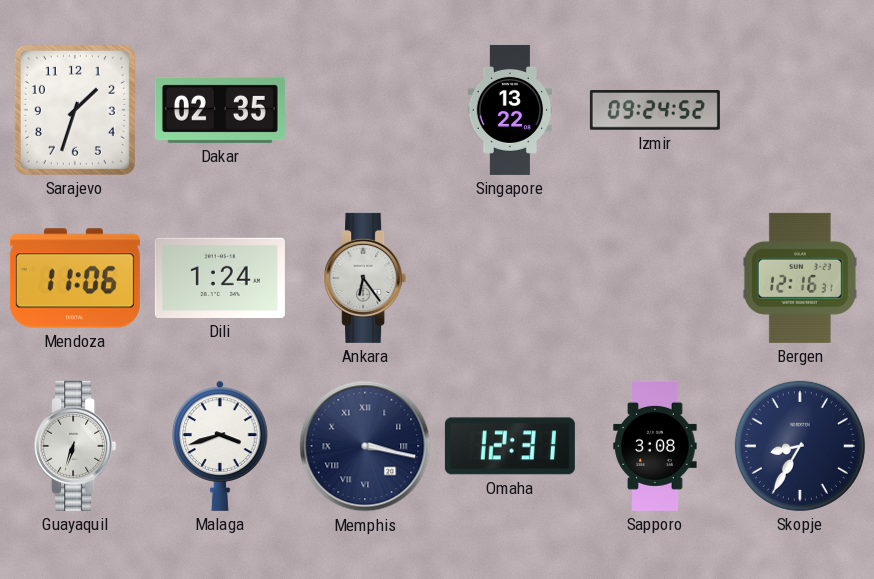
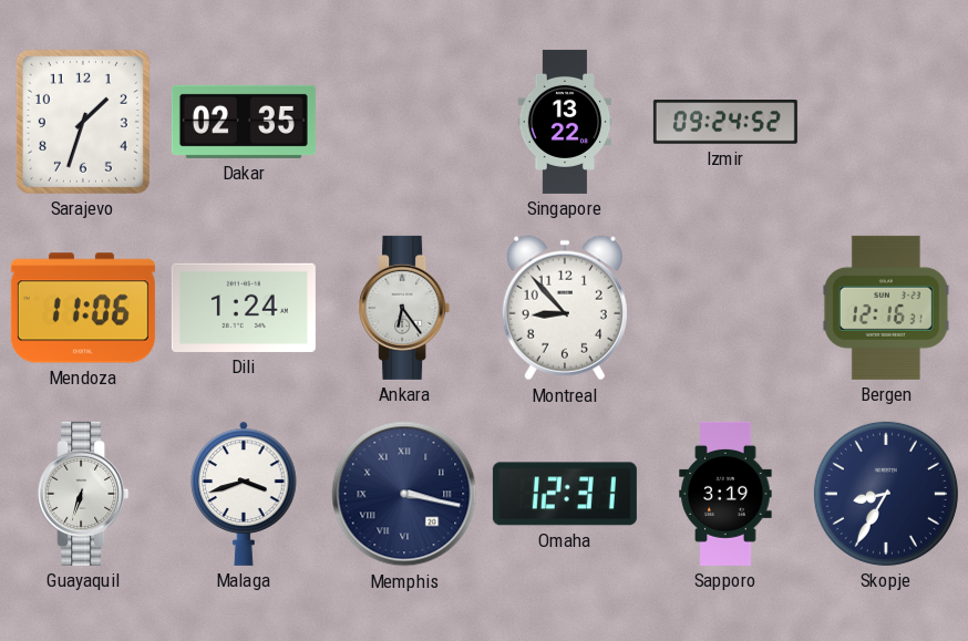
Montreal: none -> 8:53
Sapporo: 3:08 -> 3:19
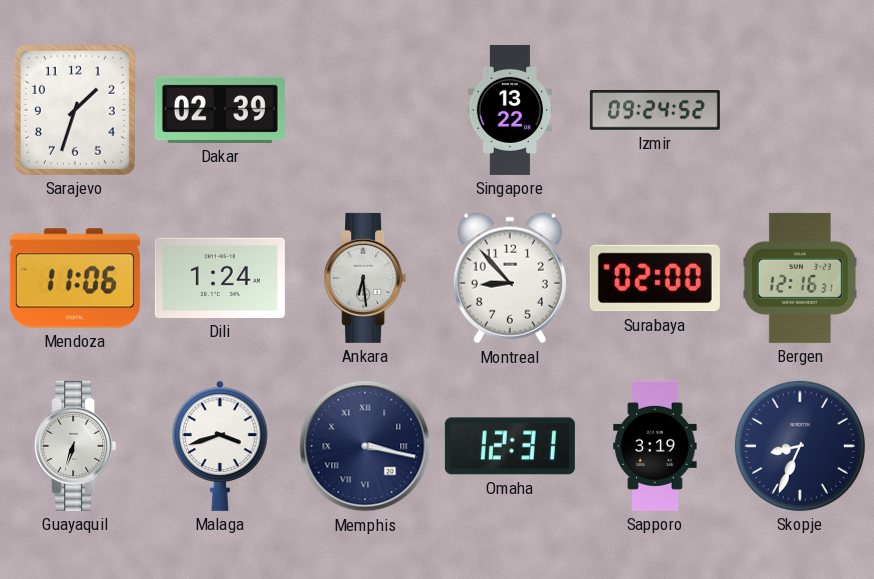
Dakar: 02:35 -> 02:39
Ankara: 6:24 -> 6:29
Surabaya: none -> 02:00
Skopje: 8:35 -> 8:34
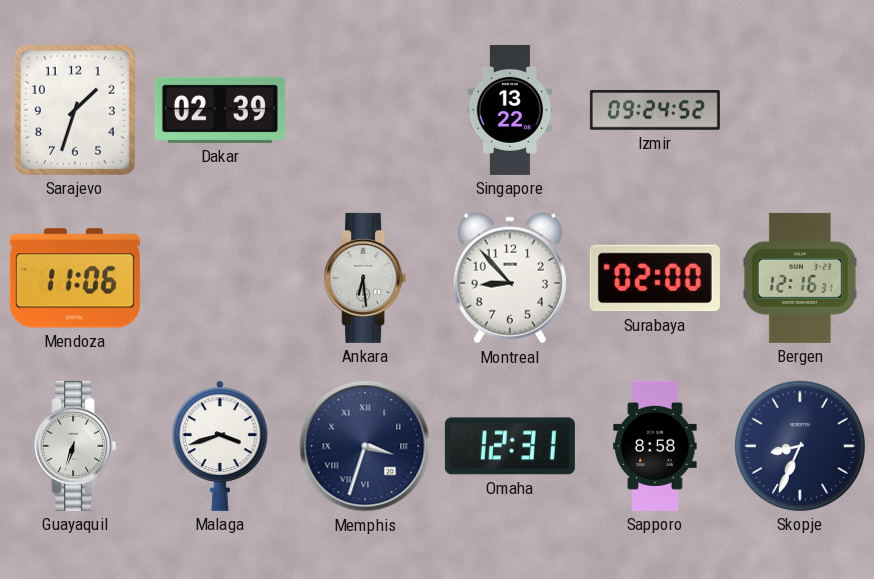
Dili: 1:24 -> none
Memphis: 3:17 -> 3:33
Sapporo: 3:19 -> 8:58
